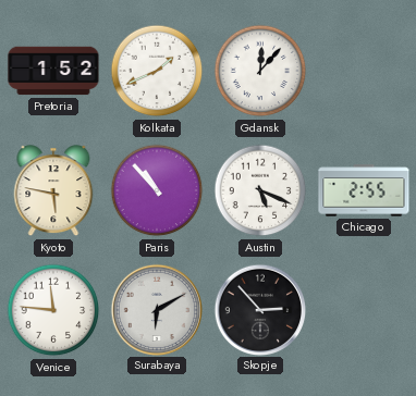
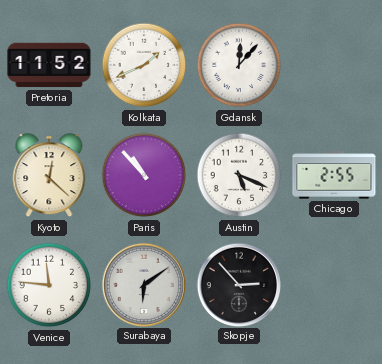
Pretoria: 1:52 -> 11:52
Kyoto: 5:47 -> 12:22
Surabaya: 6:10 -> 6:09
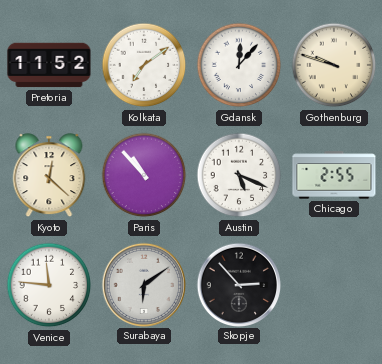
Kolkata: 1:41 -> 7:09
Gothenburg: none -> 9:48
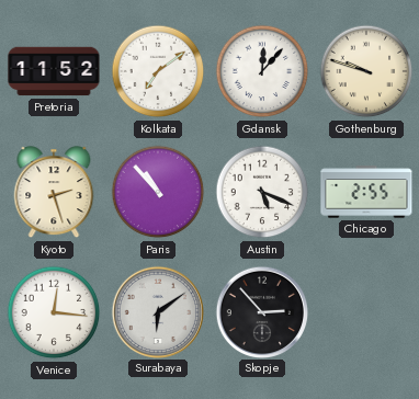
Kyoto: 12:22 -> 2:27
Venice: 11:46 -> 12:16
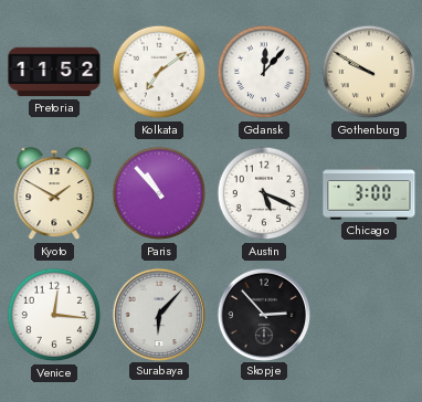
Gothenburg: 9:48 -> 9:50
Kyoto: 2:27 -> 1:50
Chicago: 2:55 -> 3:00
Surabaya: 6:09 -> 6:07
